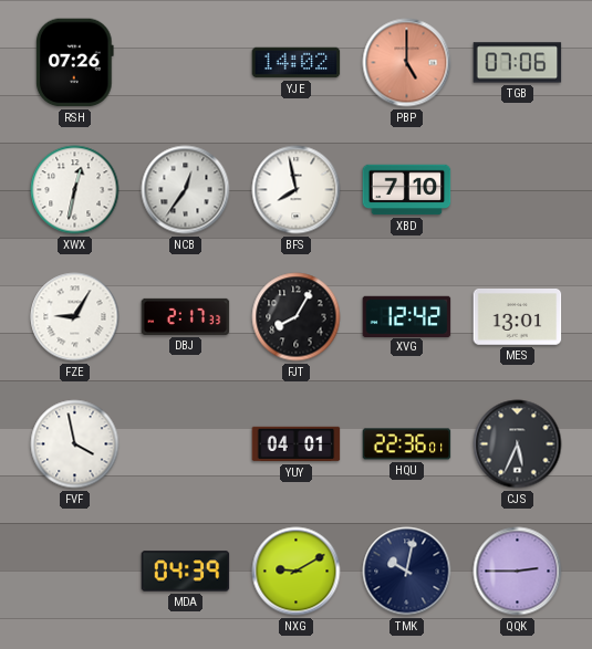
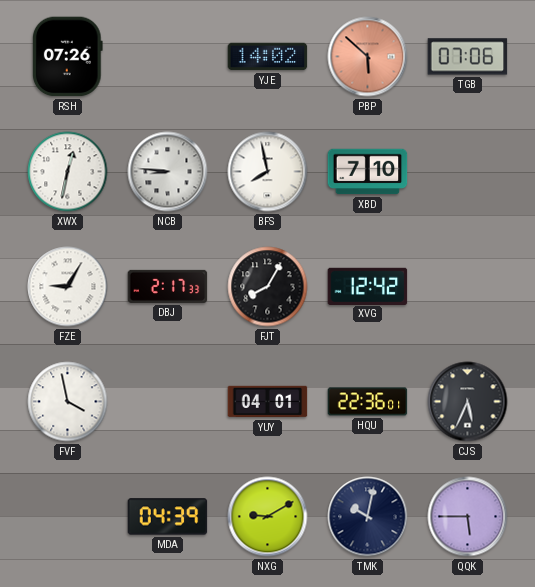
PBP: 5:00 -> 5:52
NCB: 12:36 -> 8:46
MES: 13:01 -> none
QQK: 2:45 -> 5:45
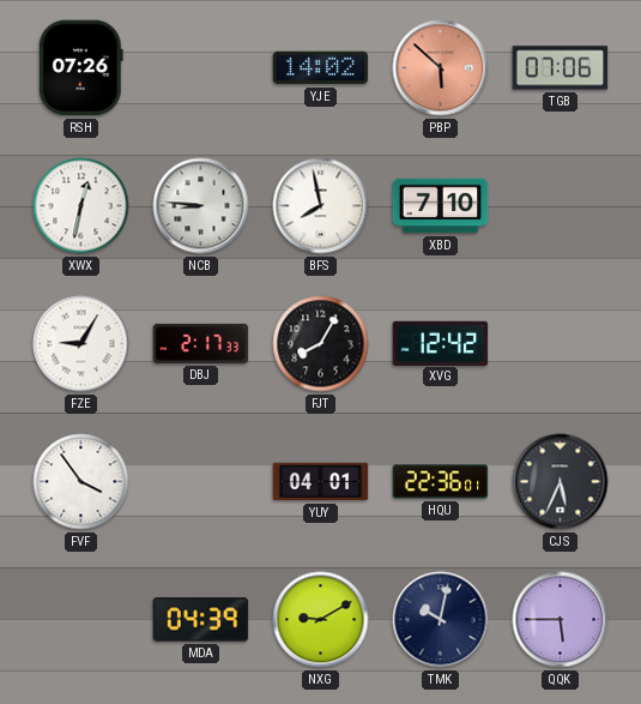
FVF: 3:58 -> 3:54
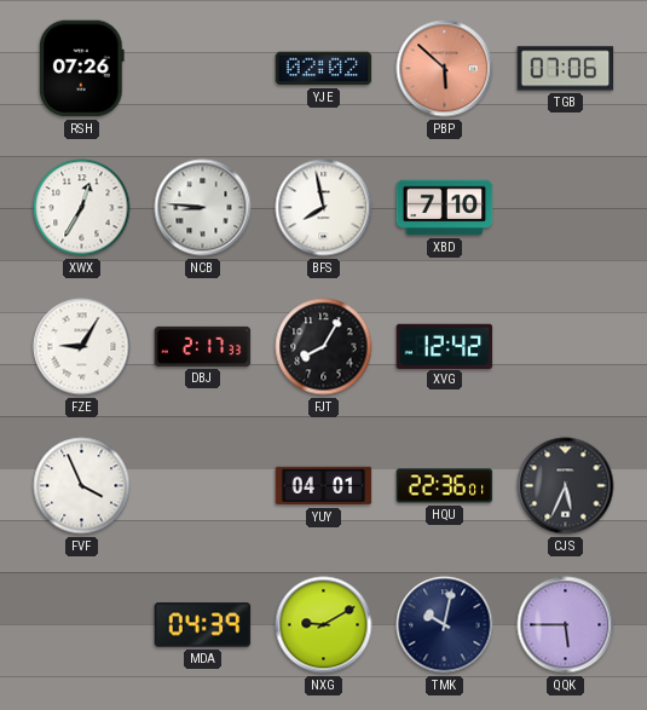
YJE: 14:02 -> 02:02
XWX: 12:32 -> 12:35
FVF: 3:54 -> 3:56
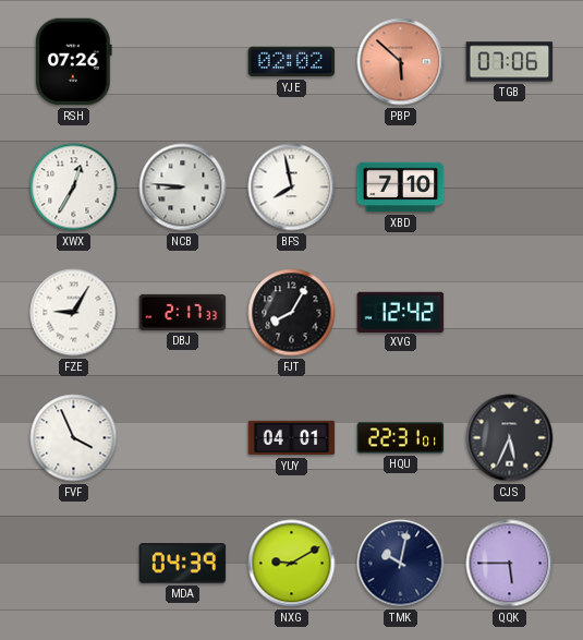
HQU: 22:36 -> 22:31
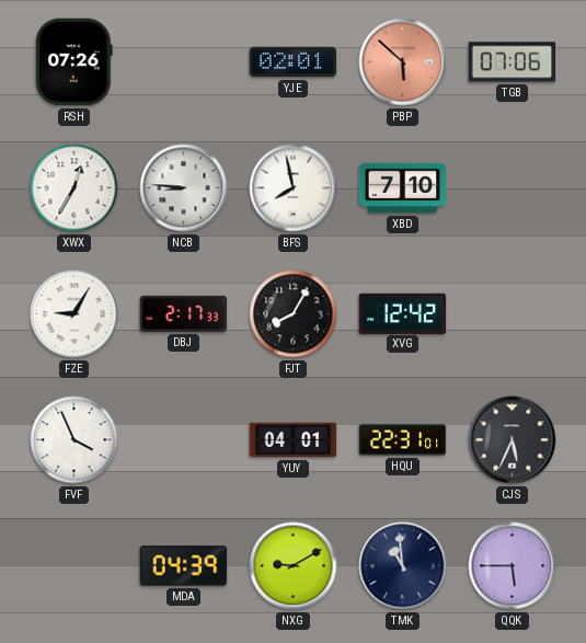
YJE: 02:02 -> 02:01
TMK: 10:02 -> 10:59
